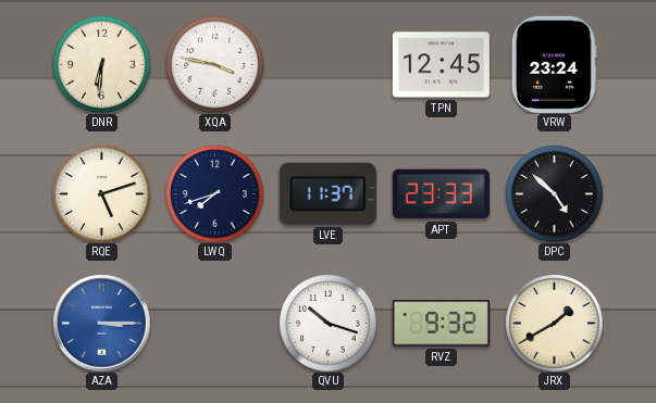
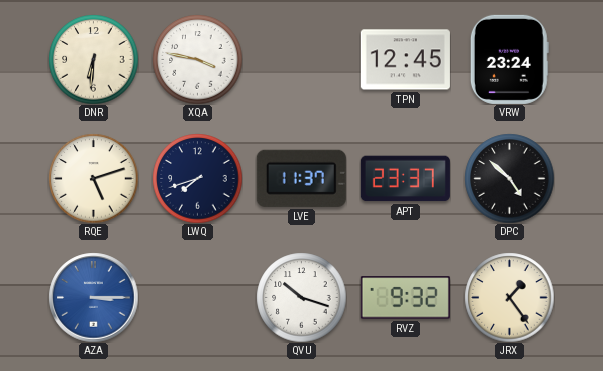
APT: 23:33 -> 23:37
JRX: 1:40 -> 1:24
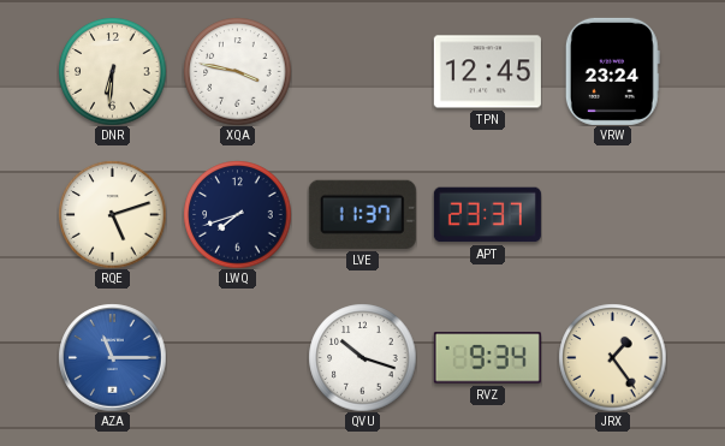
DPC: 4:52 -> none
AZA: 3:15 -> 11:15
RVZ: 9:32 -> 9:34
